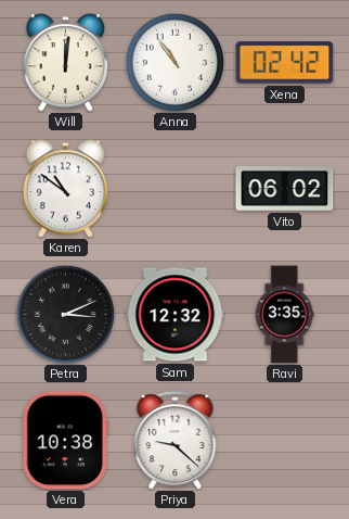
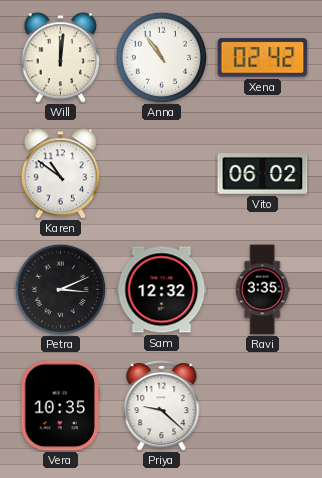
Vera: 10:38 -> 10:35
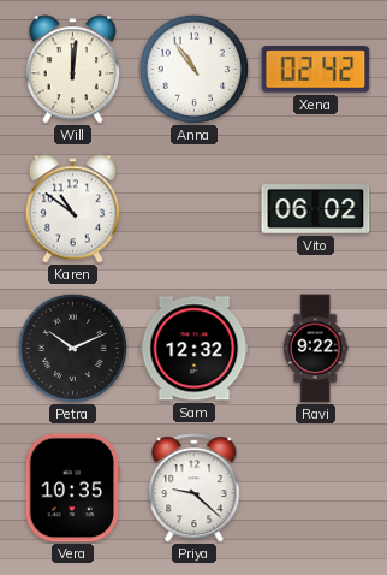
Petra: 3:11 -> 10:11
Ravi: 3:35 -> 9:22
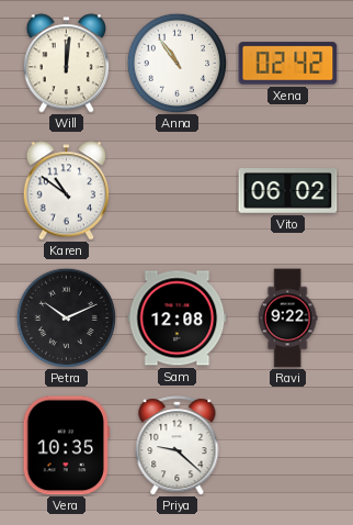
Sam: 12:32 -> 12:08
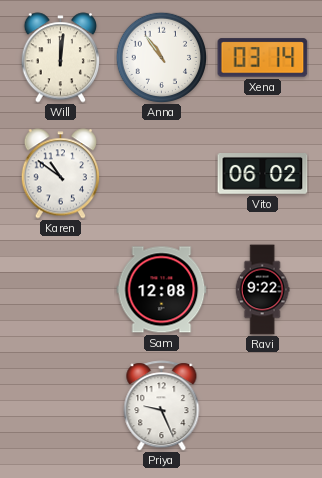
Xena: 02:42 -> 03:14
Petra: 10:11 -> none
Vera: 10:35 -> none
Priya: 9:22 -> 9:26
